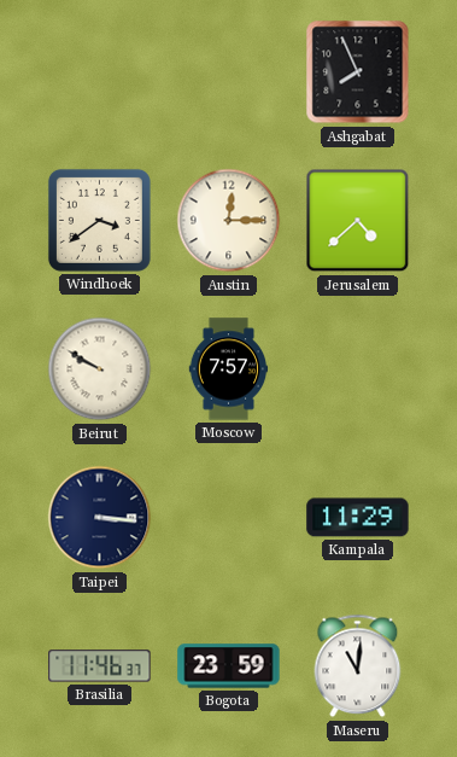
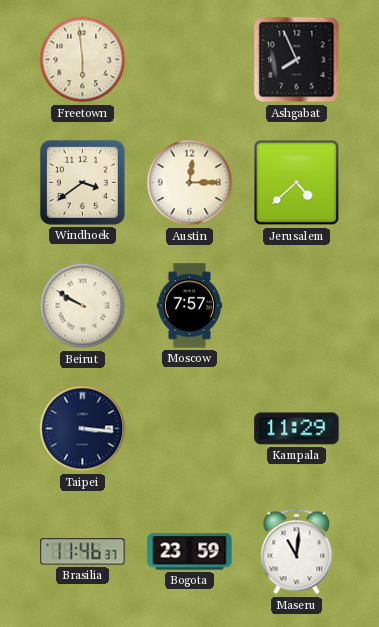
Freetown: none -> 5:59
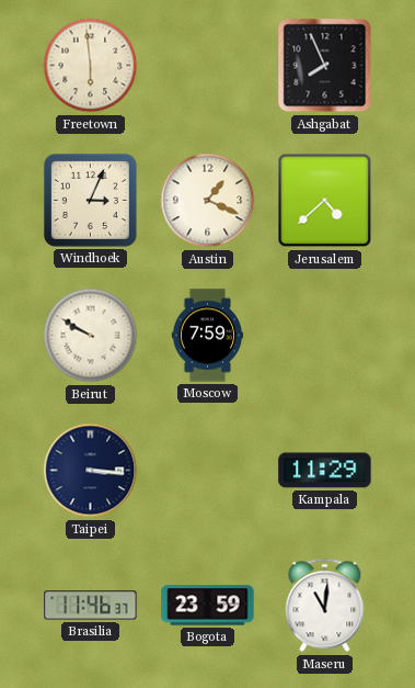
Windhoek: 3:39 -> 3:04
Austin: 12:15 -> 1:19
Moscow: 7:57 -> 7:59
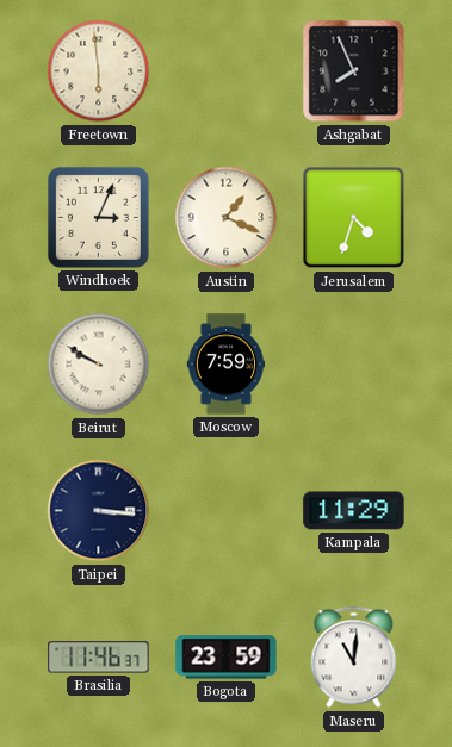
Jerusalem: 4:38 -> 4:33
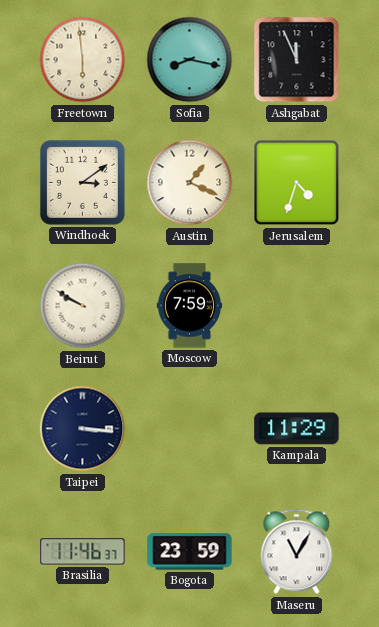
Sofia: none -> 8:17
Ashgabat: 7:56 -> 11:56
Windhoek: 3:04 -> 3:09
Maseru: 11:01 -> 11:05
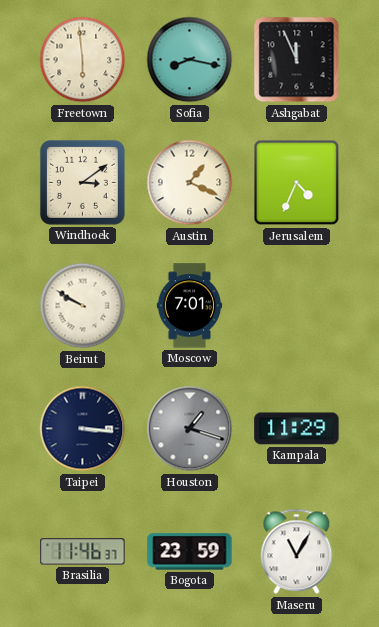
Jerusalem: 4:33 -> 4:34
Moscow: 7:59 -> 7:01
Houston: none -> 1:18
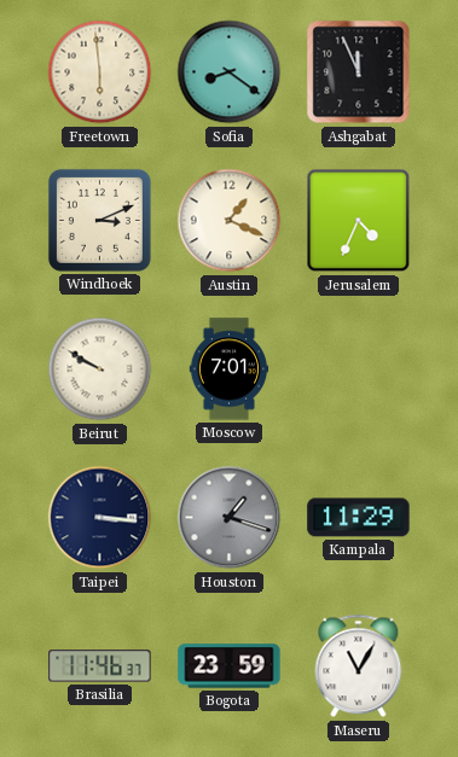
Sofia: 8:17 -> 8:21
Windhoek: 3:09 -> 3:11
